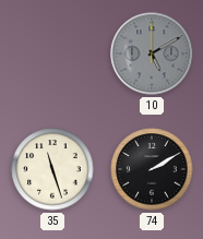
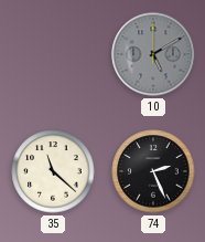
35: 11:27 -> 11:22
74: 2:10 -> 2:26
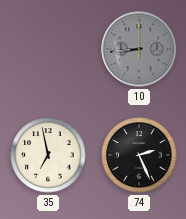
10: 5:10 -> 8:44
35: 11:22 -> 6:58
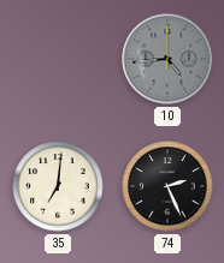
10: 8:44 -> 4:44
35: 6:58 -> 7:01
